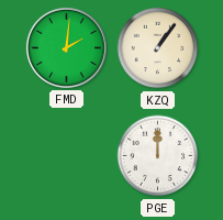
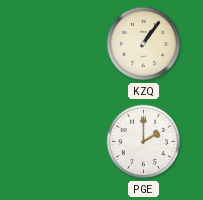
FMD: 2:01 -> none
PGE: 12:00 -> 2:00
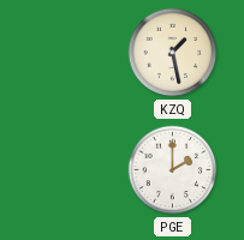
KZQ: 1:06 -> 1:28
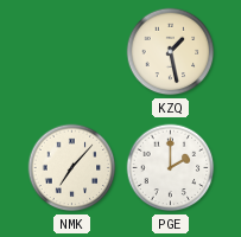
NMK: none -> 7:07
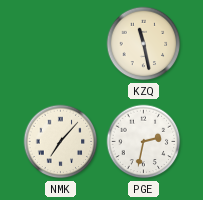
KZQ: 1:28 -> 11:28
PGE: 2:00 -> 2:32
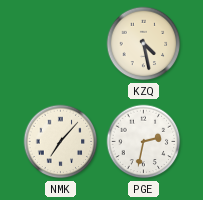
KZQ: 11:28 -> 4:28
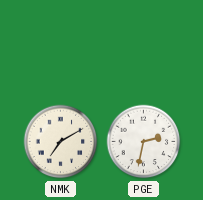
KZQ: 4:28 -> none
NMK: 7:07 -> 7:10
